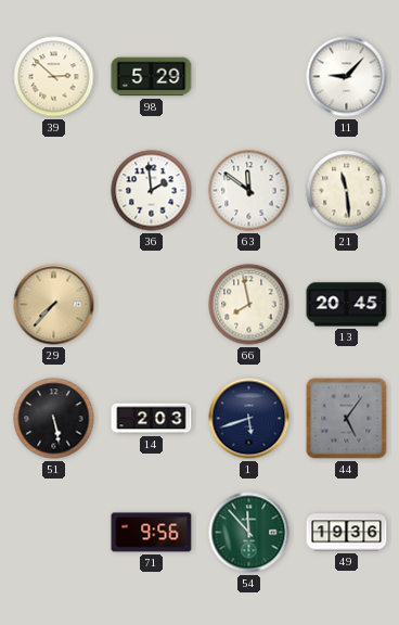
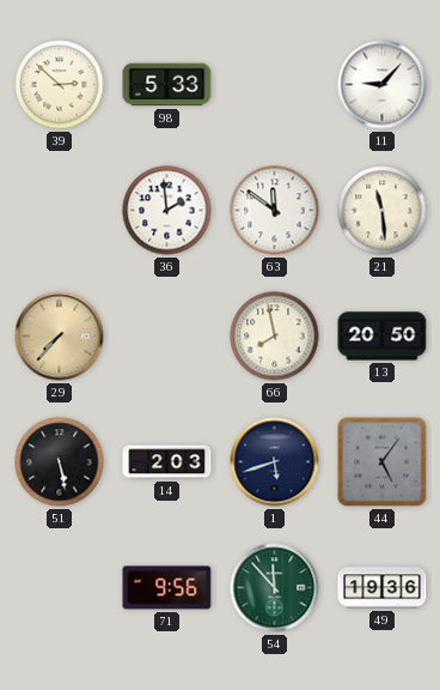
98: 5:29 -> 5:33
13: 20:45 -> 20:50
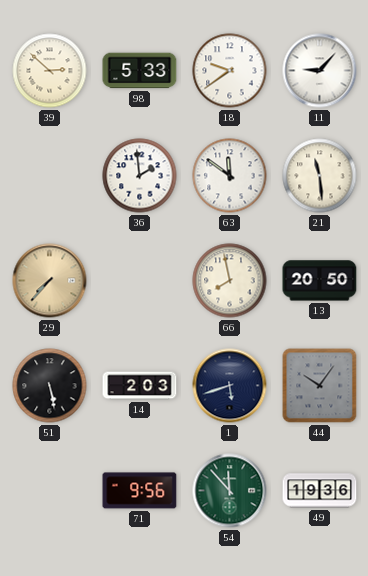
18: none -> 9:39
44: 5:06 -> 10:06
